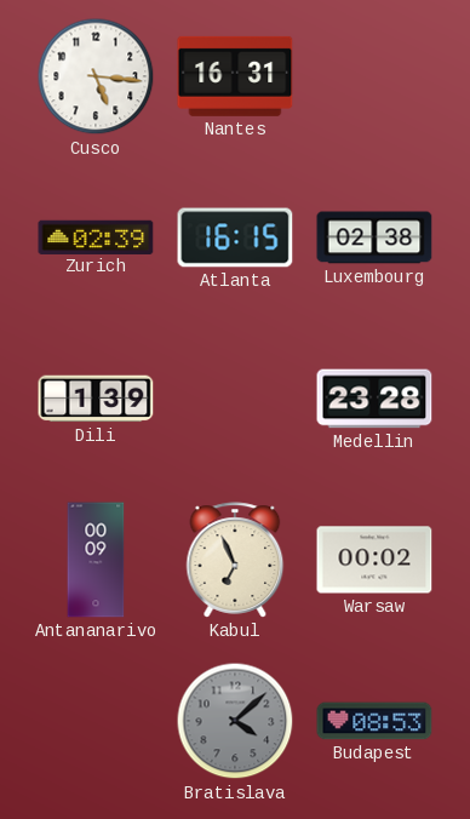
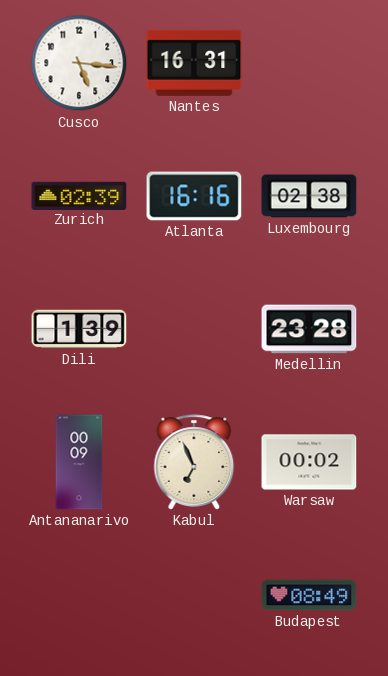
Atlanta: 16:15 -> 16:16
Bratislava: 4:08 -> none
Budapest: 08:53 -> 08:49
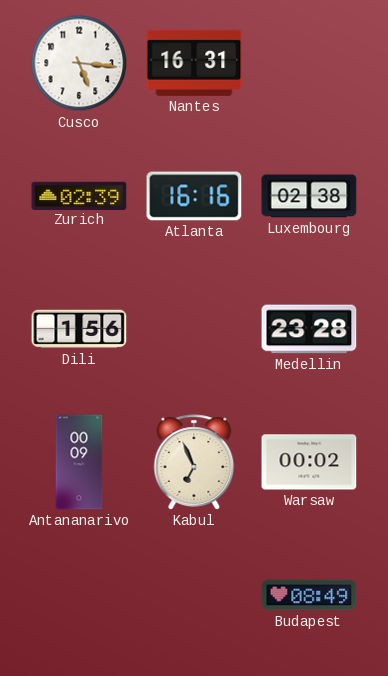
Dili: 1:39 -> 1:56
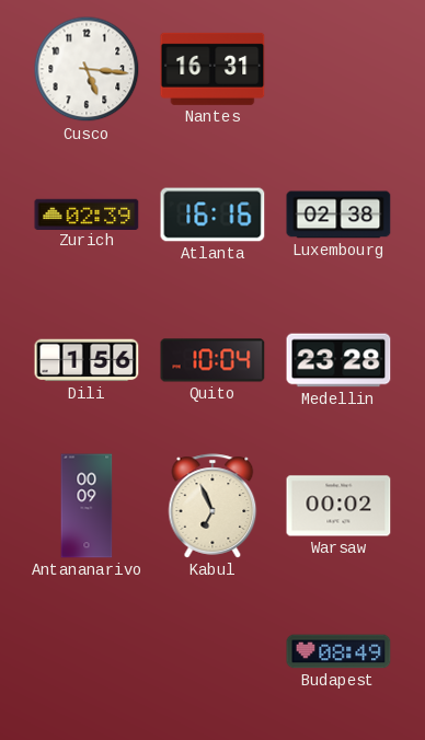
Quito: none -> 10:04
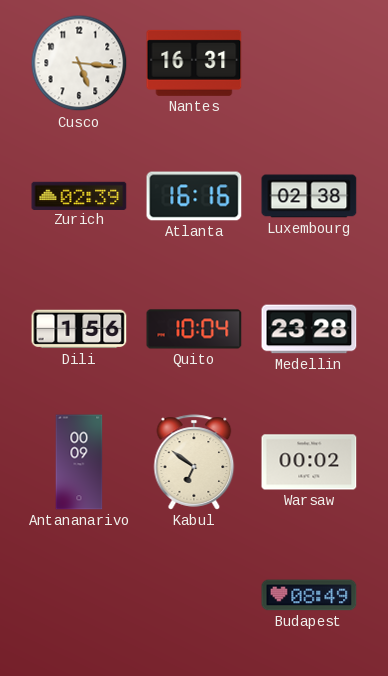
Kabul: 6:56 -> 6:51
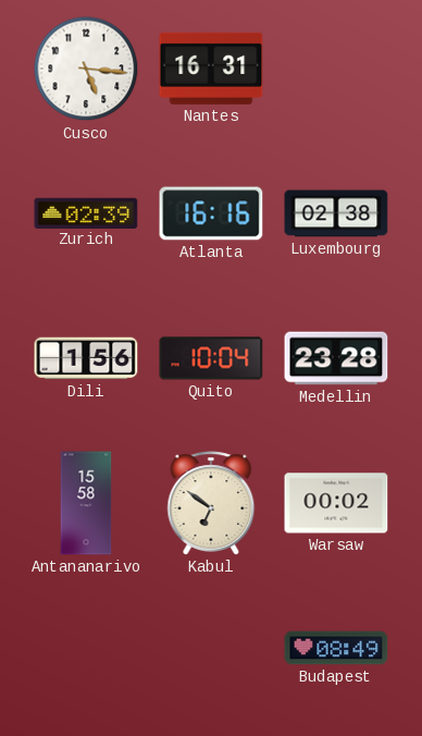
Antananarivo: 00:09 -> 15:58
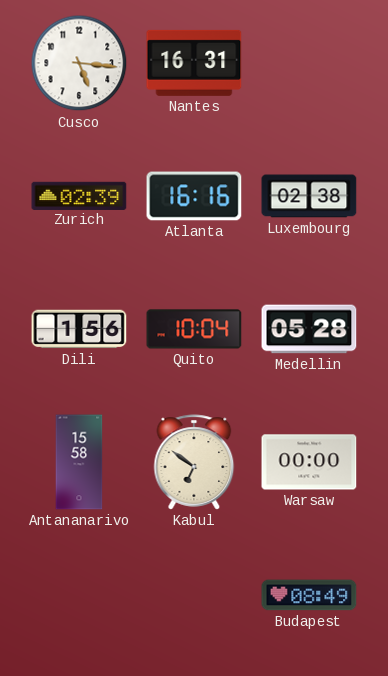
Medellin: 23:28 -> 05:28
Warsaw: 00:02 -> 00:00
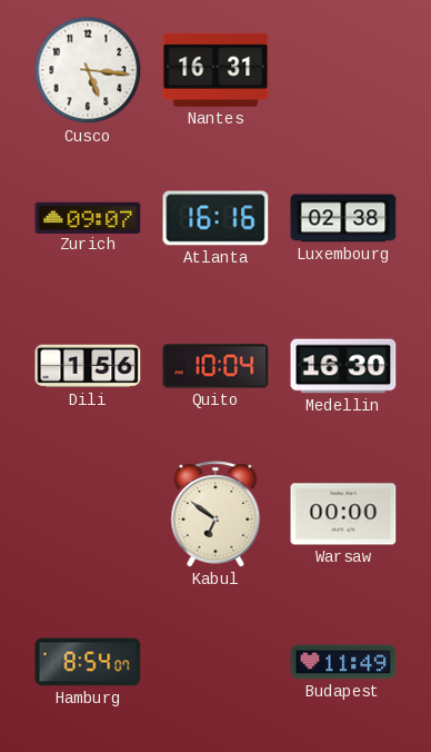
Zurich: 02:39 -> 09:07
Medellin: 05:28 -> 16:30
Antananarivo: 15:58 -> none
Hamburg: none -> 8:54
Budapest: 08:49 -> 11:49
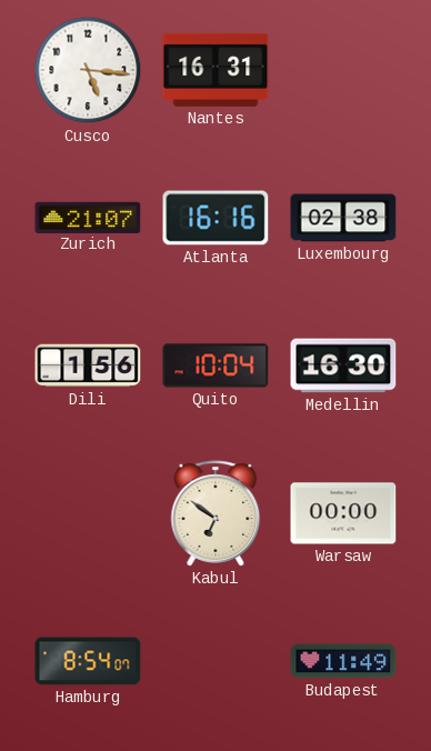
Zurich: 09:07 -> 21:07
